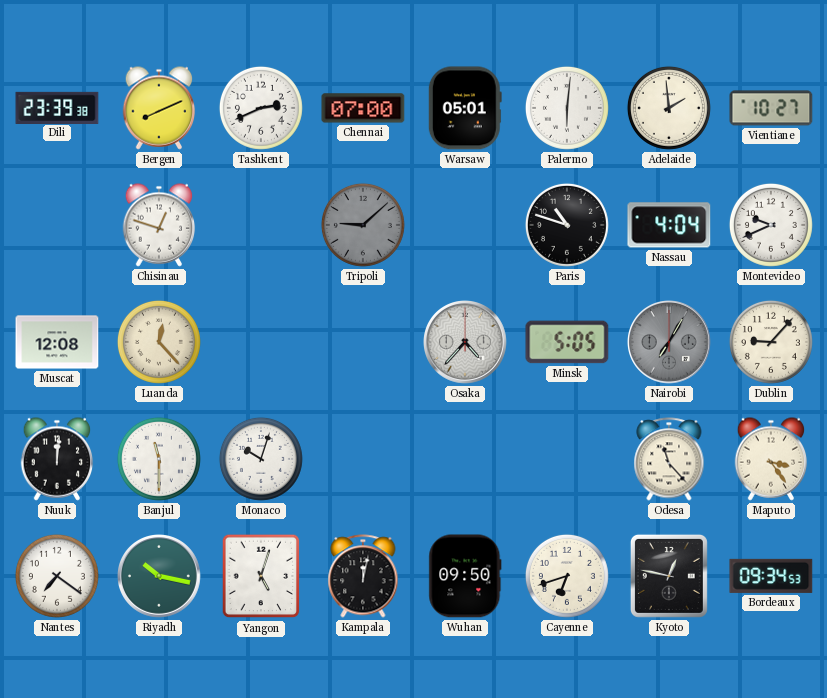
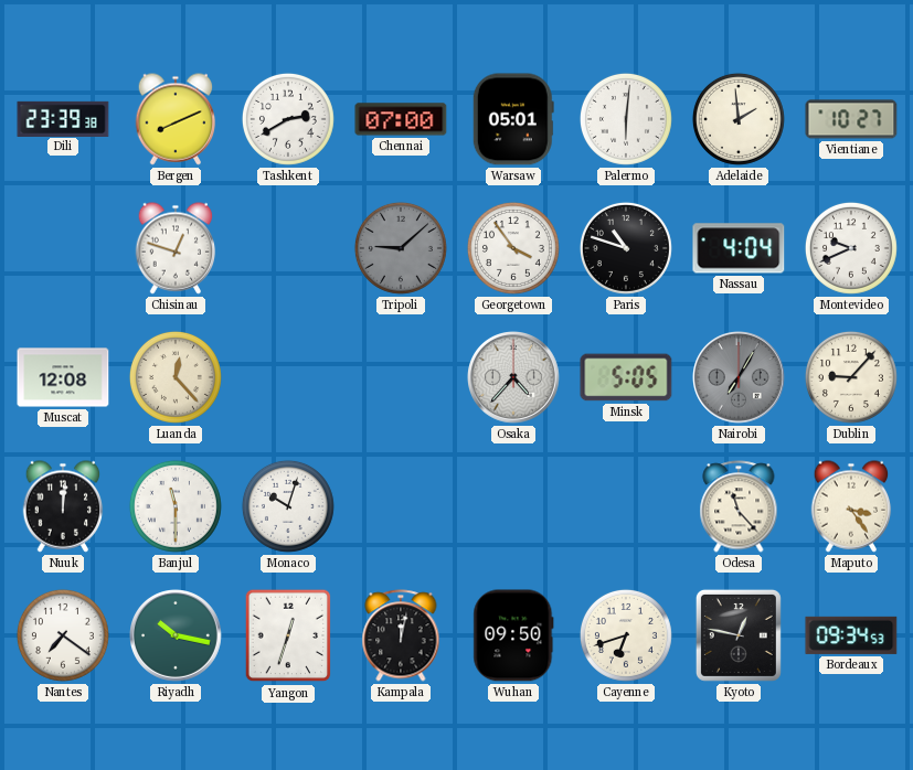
Tashkent: 2:41 -> 2:40
Georgetown: none -> 3:54
Yangon: 5:03 -> 12:33
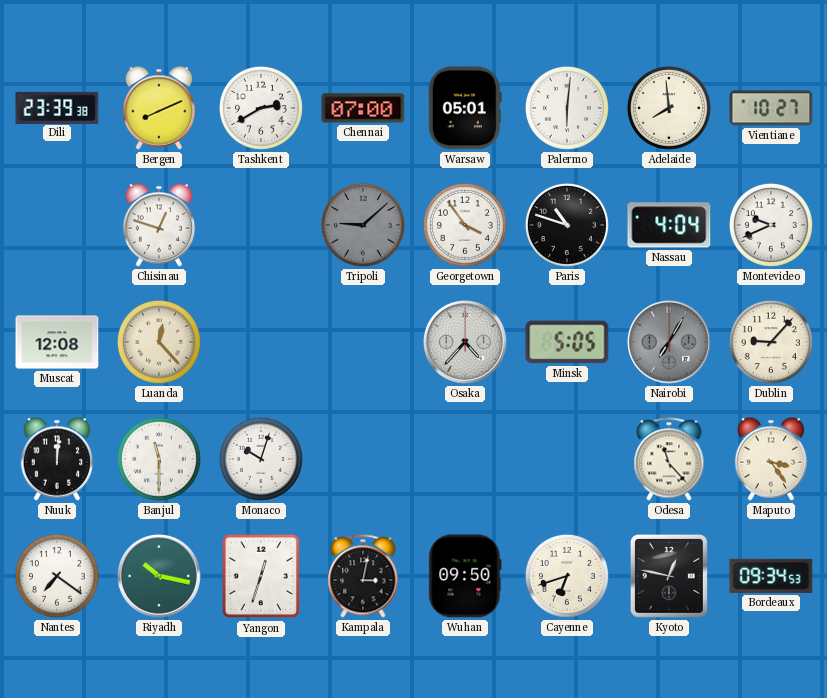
Adelaide: 1:59 -> 7:59
Kampala: 12:02 -> 3:02
